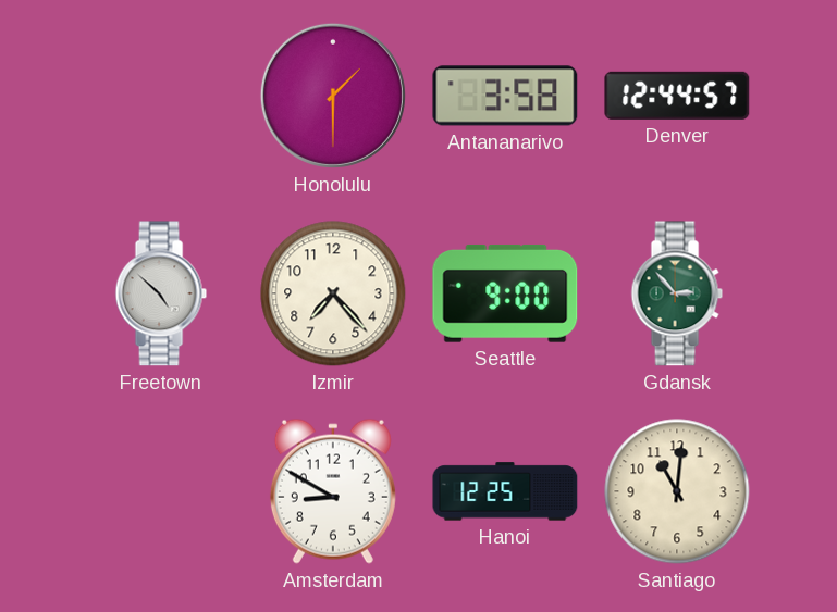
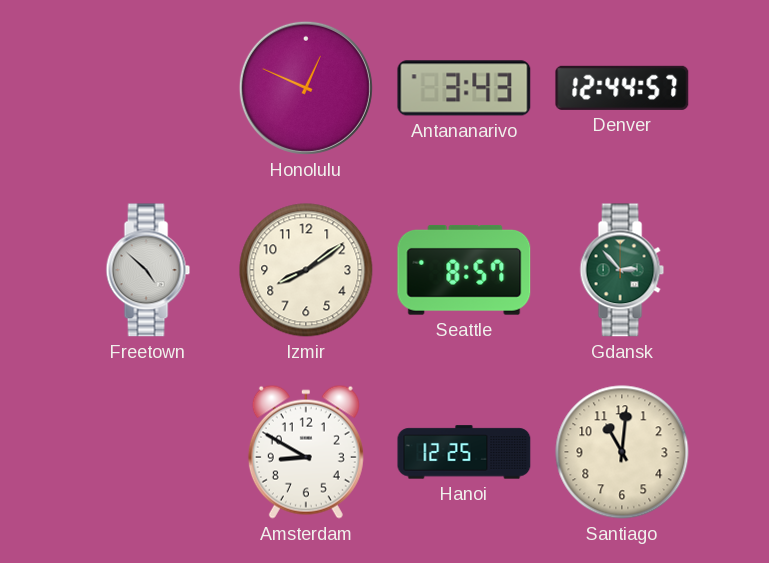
Honolulu: 1:30 -> 12:49
Antananarivo: 3:58 -> 3:43
Izmir: 7:23 -> 8:09
Seattle: 9:00 -> 8:57
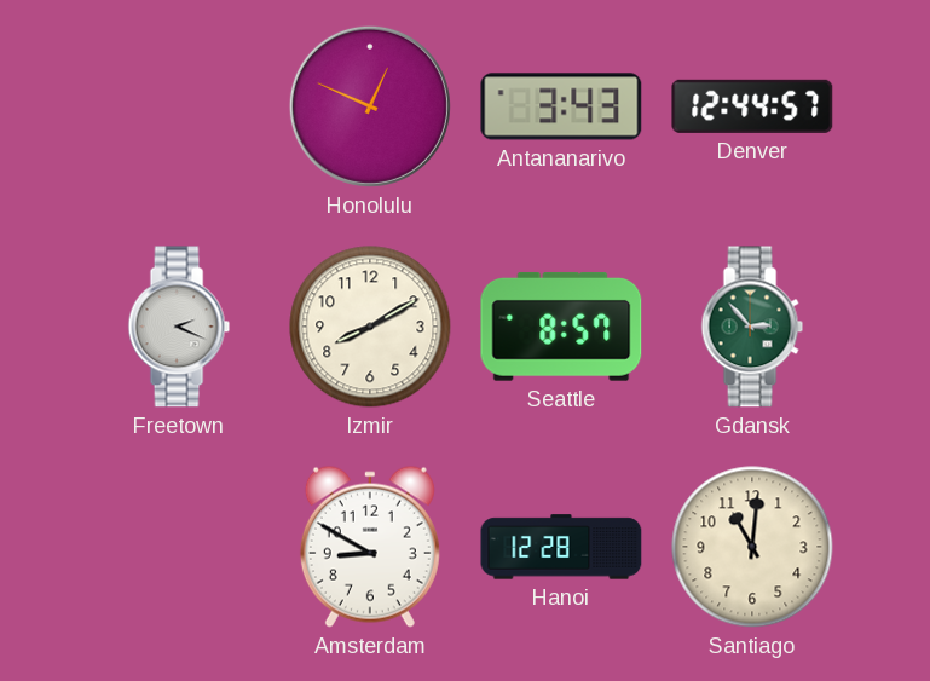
Freetown: 4:52 -> 2:19
Izmir: 8:09 -> 8:10
Hanoi: 12:25 -> 12:28
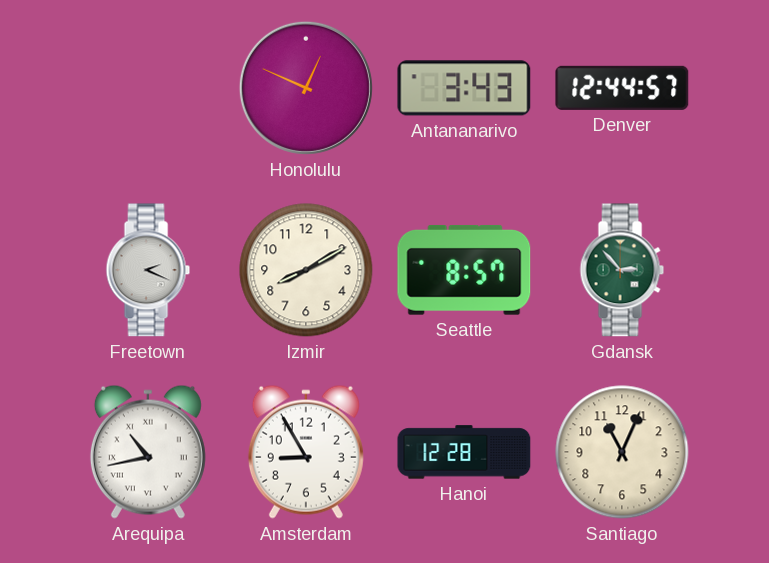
Arequipa: none -> 10:43
Amsterdam: 8:50 -> 8:55
Santiago: 11:01 -> 11:04
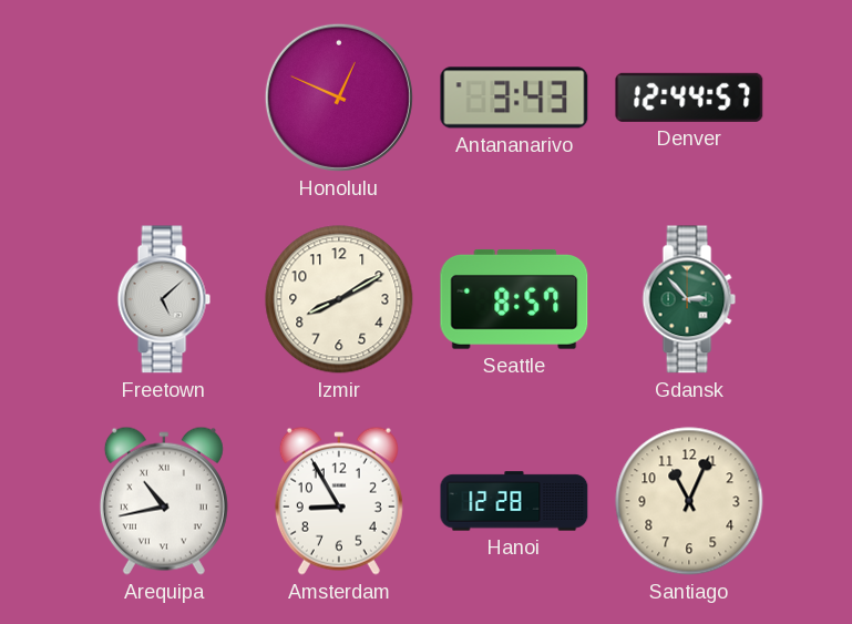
Freetown: 2:19 -> 5:08
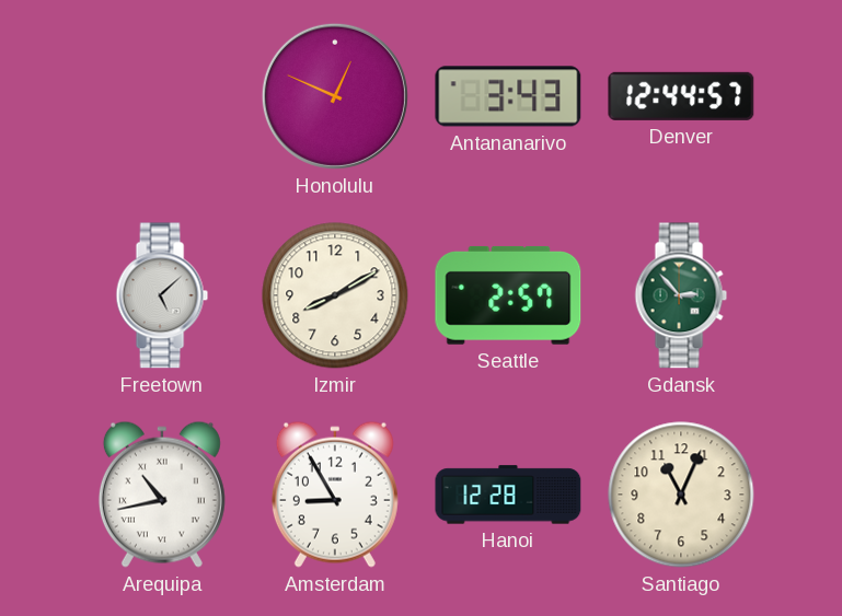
Seattle: 8:57 -> 2:57
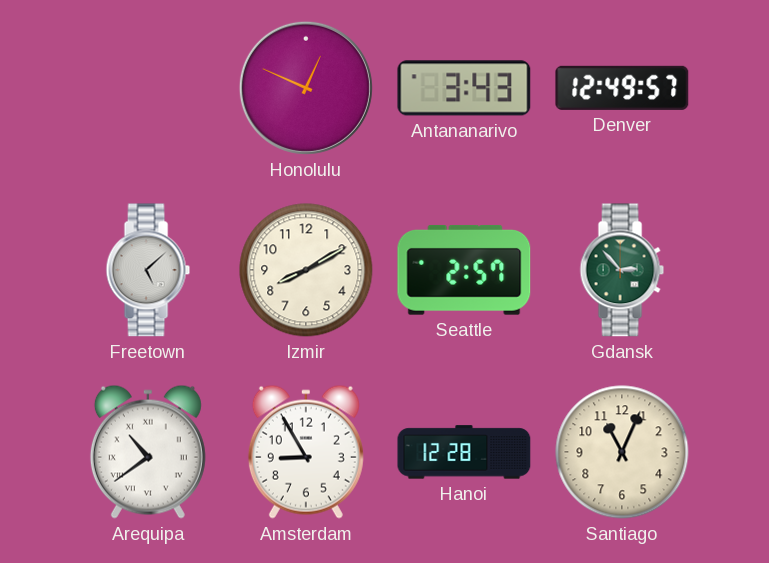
Denver: 12:44 -> 12:49
Arequipa: 10:43 -> 10:39
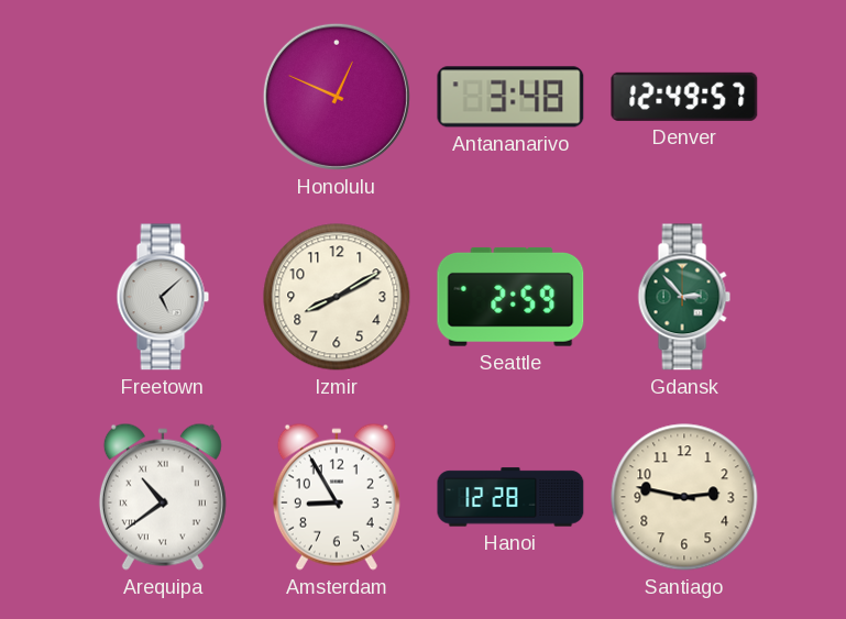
Antananarivo: 3:43 -> 3:48
Seattle: 2:57 -> 2:59
Santiago: 11:04 -> 2:47
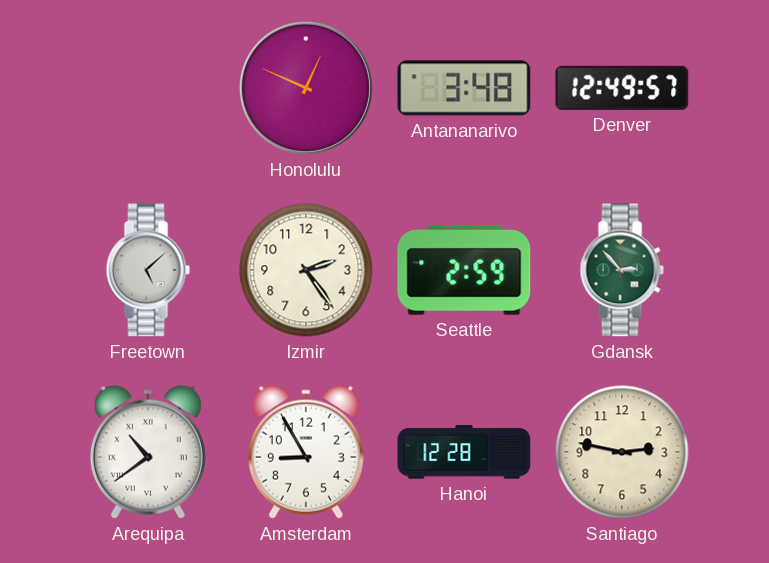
Izmir: 8:10 -> 2:24
